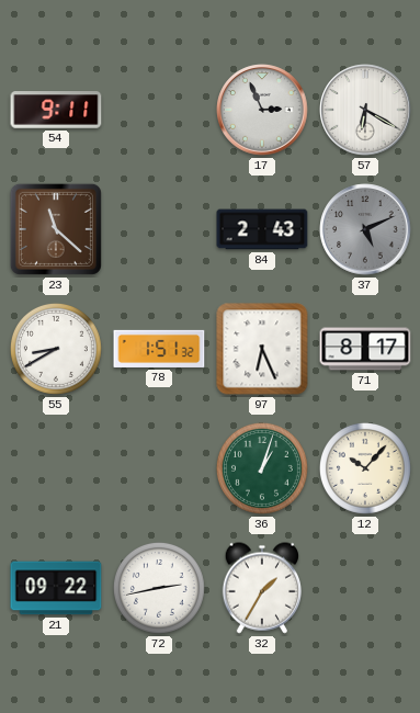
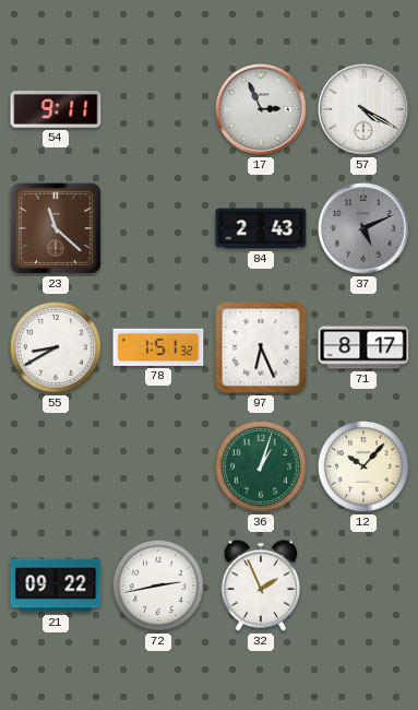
57: 6:20 -> 4:20
32: 1:35 -> 1:56
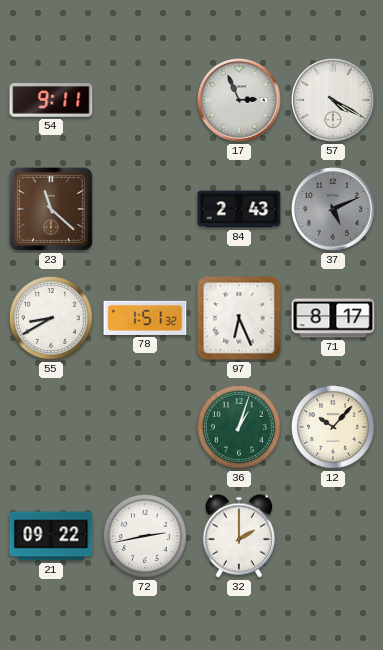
32: 1:56 -> 2:00
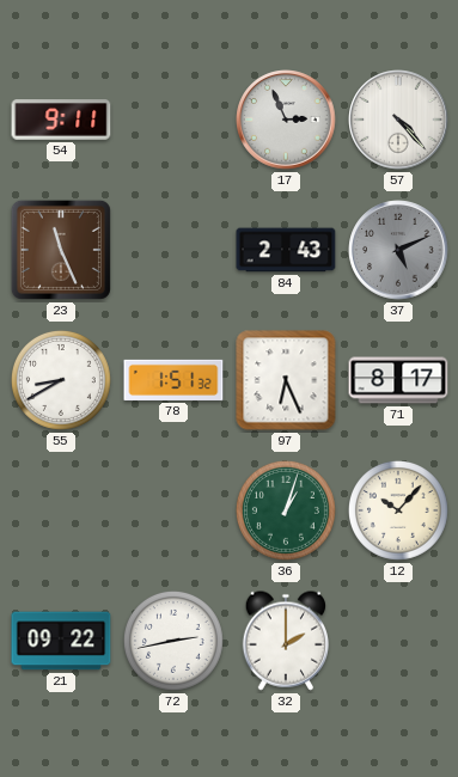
57: 4:20 -> 4:23
23: 11:22 -> 11:26
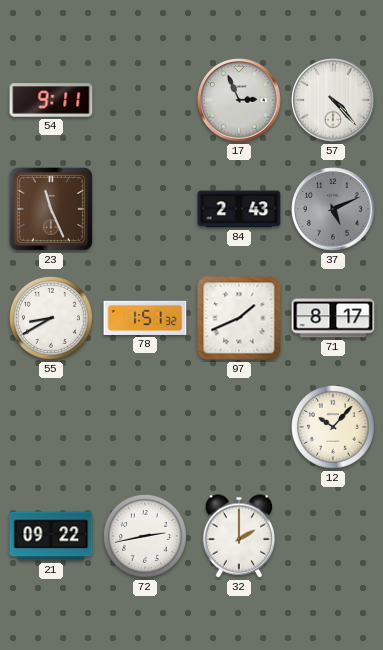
97: 6:26 -> 1:41
36: 1:03 -> none
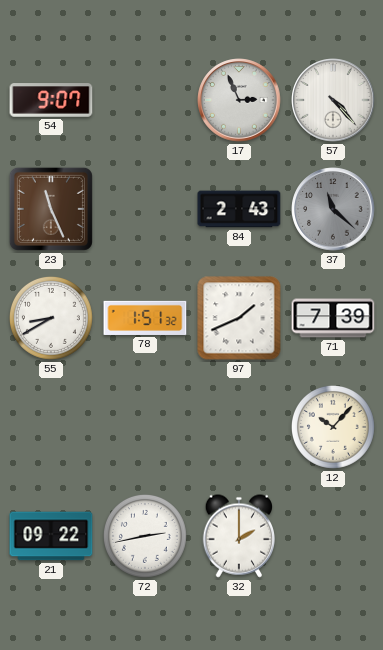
54: 9:11 -> 9:07
37: 5:11 -> 11:22
71: 8:17 -> 7:39
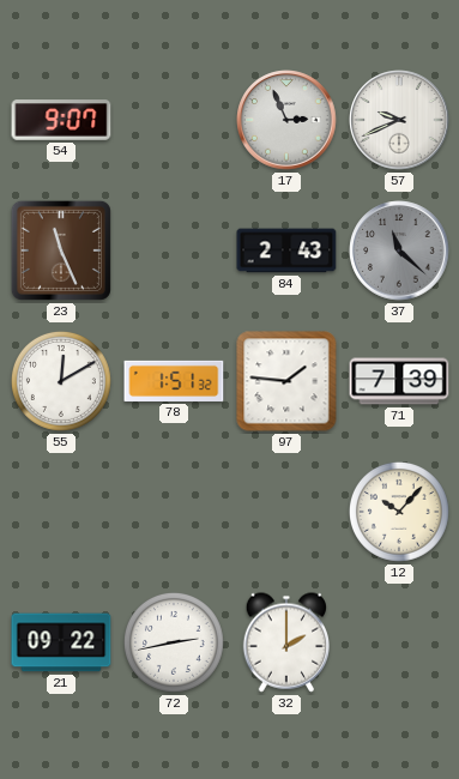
57: 4:23 -> 9:41
55: 8:40 -> 12:10
97: 1:41 -> 1:46
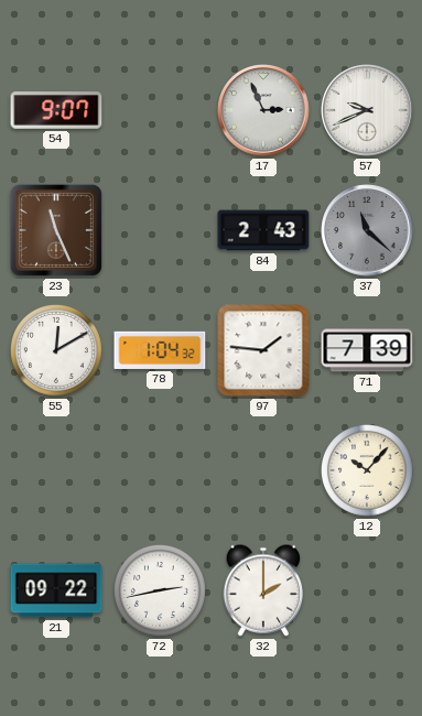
78: 1:51 -> 1:04
